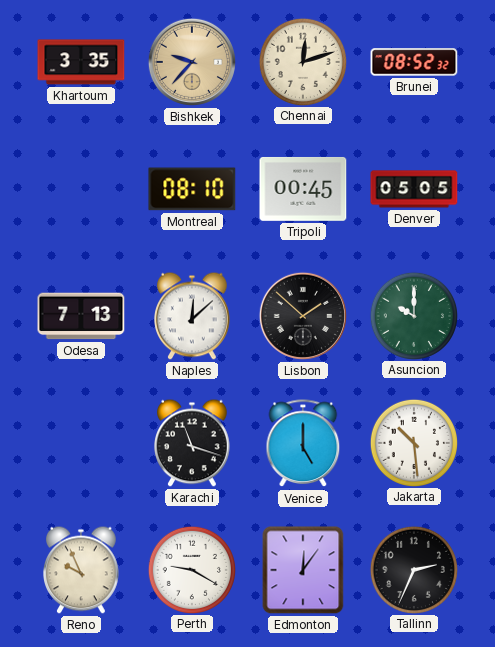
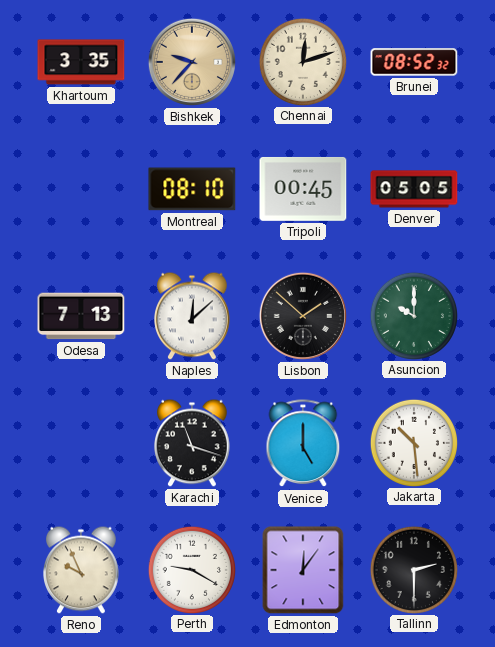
Tallinn: 2:34 -> 2:30
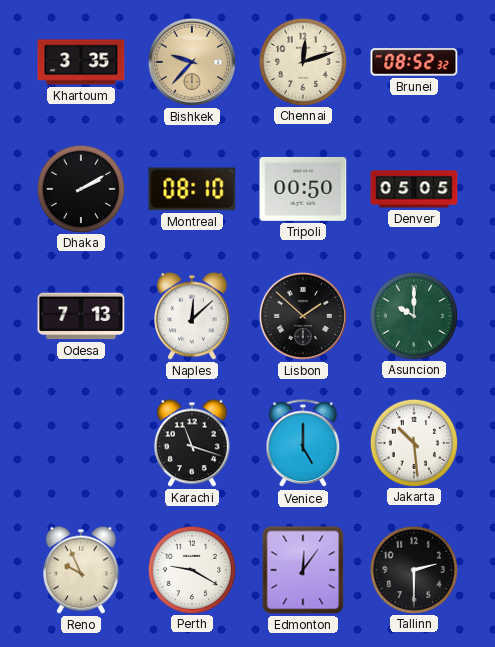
Dhaka: none -> 2:10
Tripoli: 00:45 -> 00:50
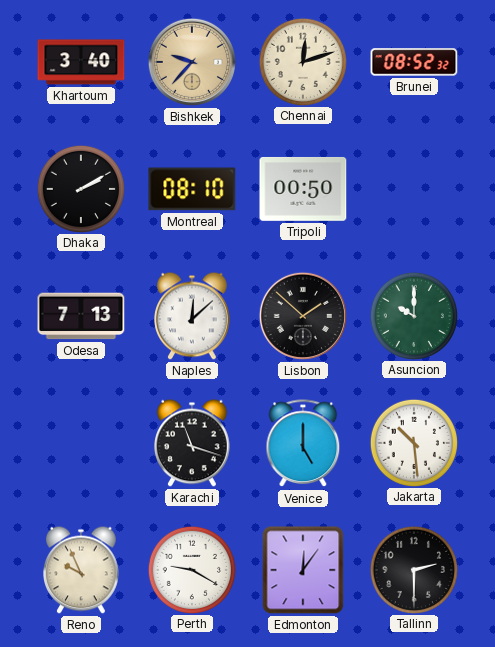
Khartoum: 3:35 -> 3:40
Denver: 05:05 -> none
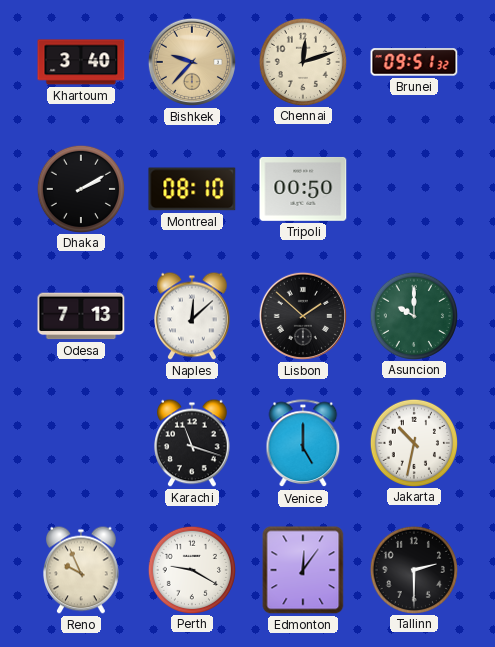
Brunei: 08:52 -> 09:51
Jakarta: 10:29 -> 10:32
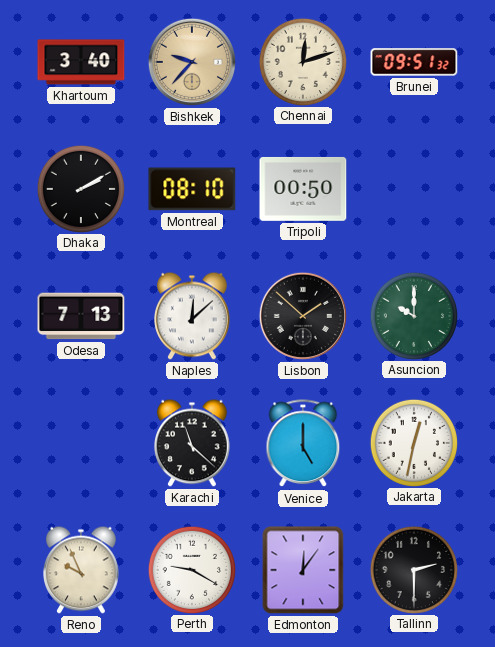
Karachi: 11:18 -> 11:22
Jakarta: 10:32 -> 12:32
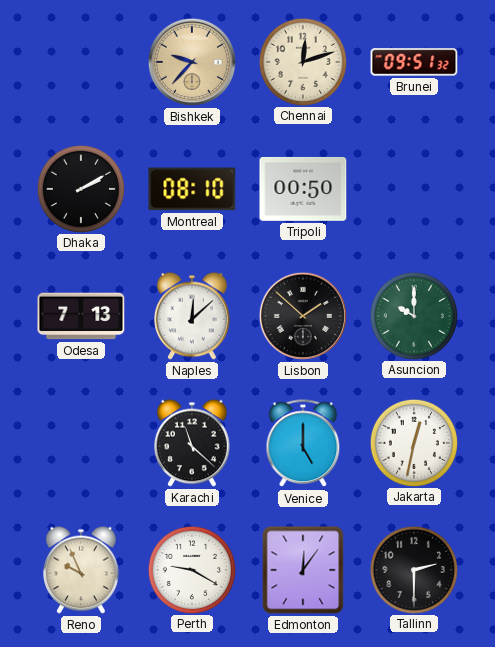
Khartoum: 3:40 -> none
